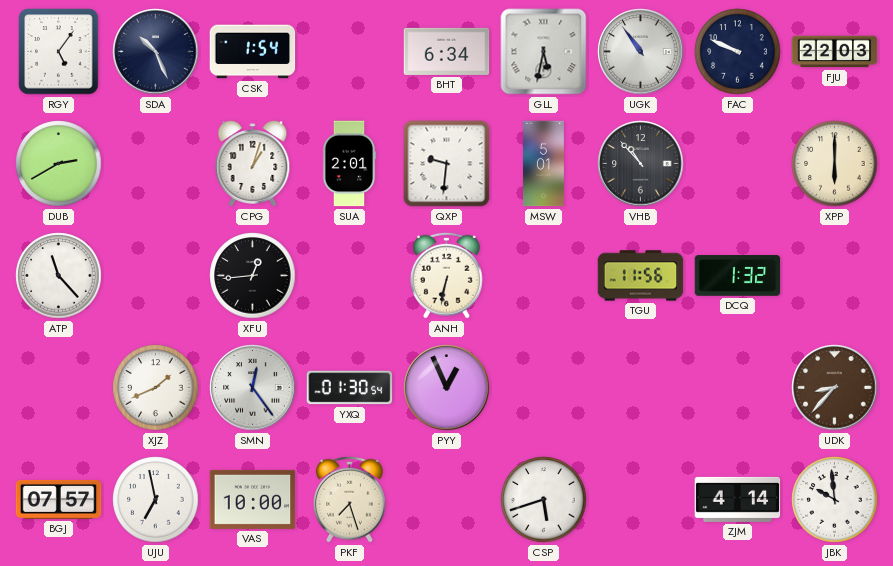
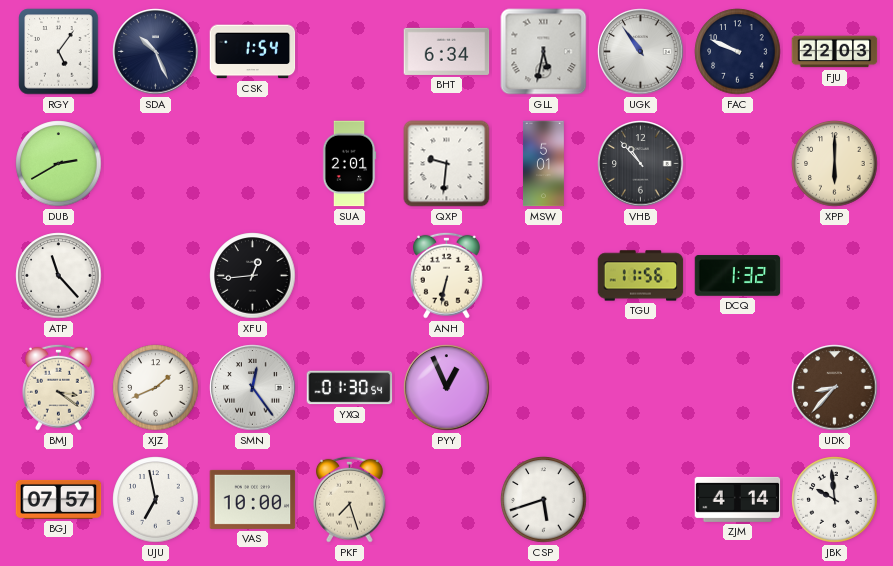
CPG: 1:03 -> none
BMJ: none -> 3:21
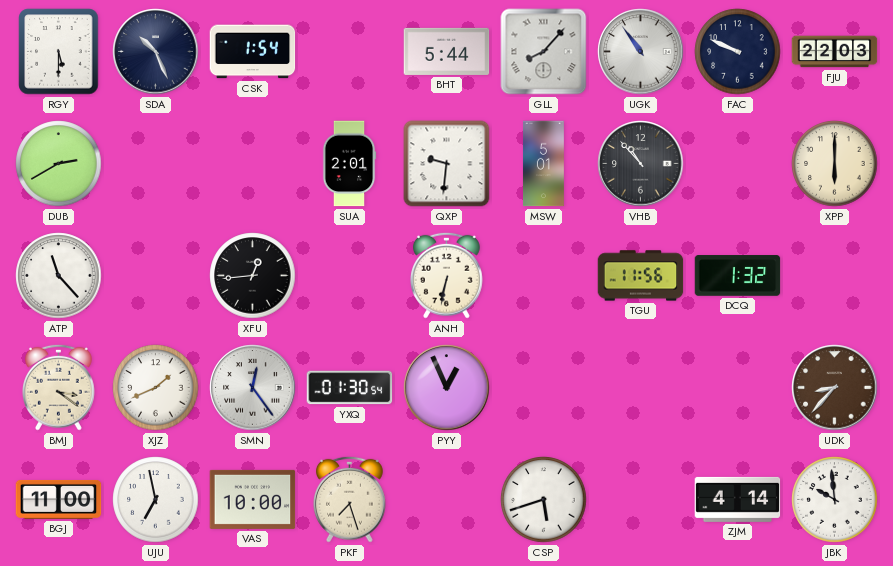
RGY: 5:06 -> 5:30
BHT: 6:34 -> 5:44
GLL: 5:32 -> 8:07
BGJ: 07:57 -> 11:00
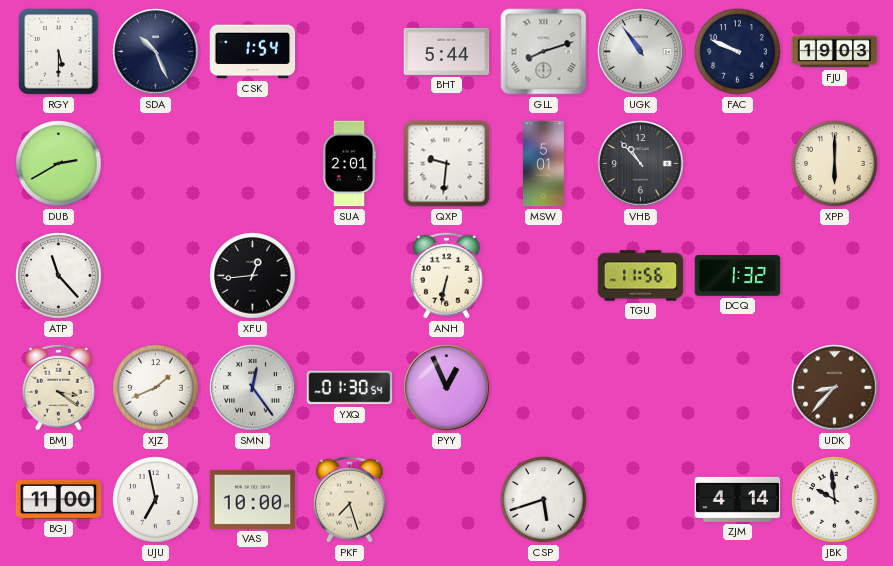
GLL: 8:07 -> 8:12
FJU: 22:03 -> 19:03
